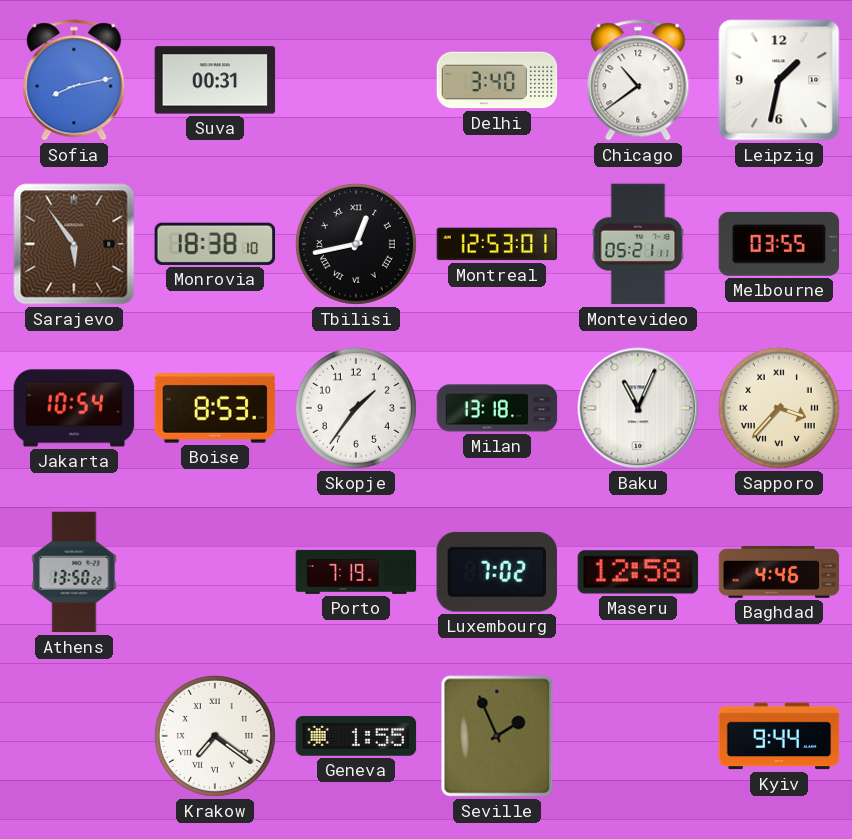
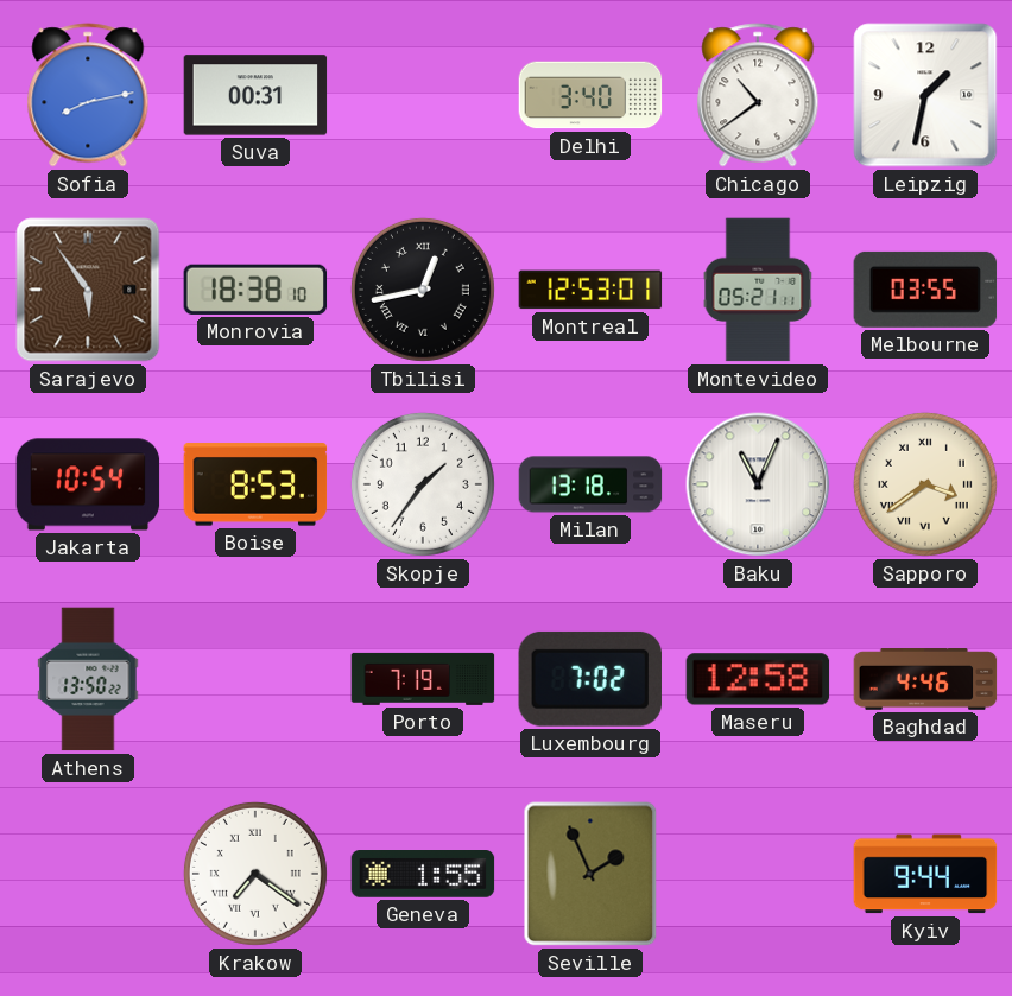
Sapporo: 3:37 -> 3:39
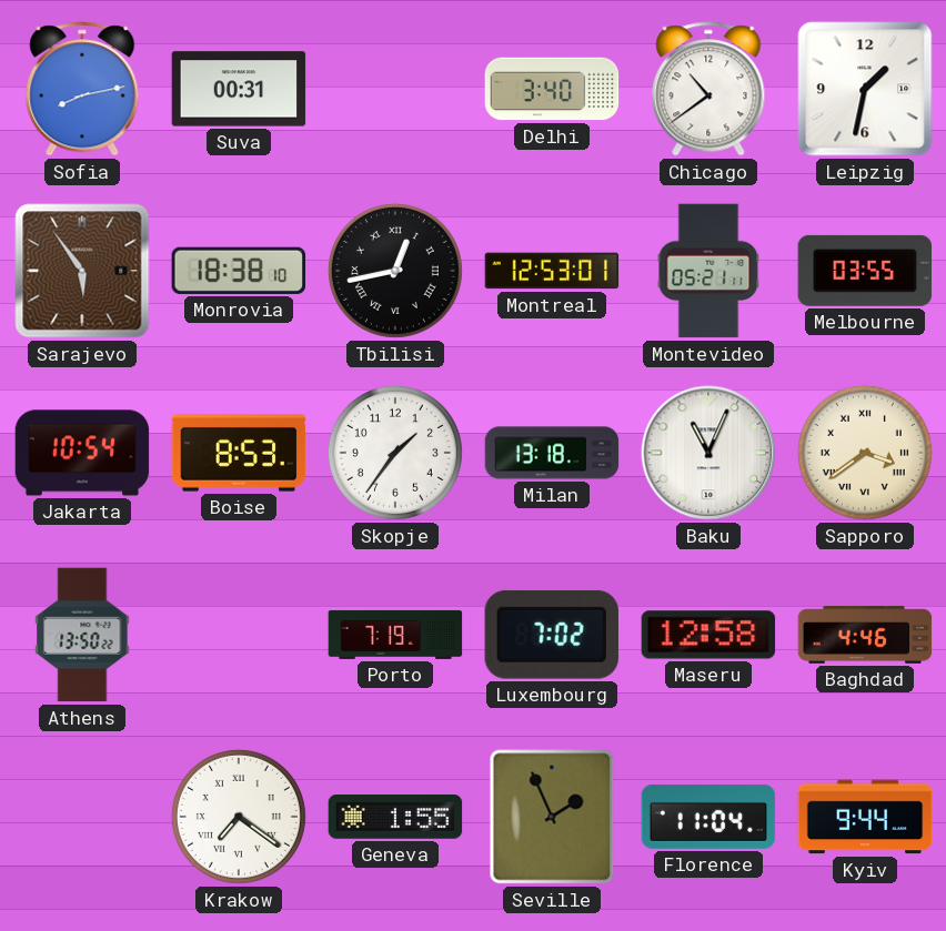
Florence: none -> 11:04
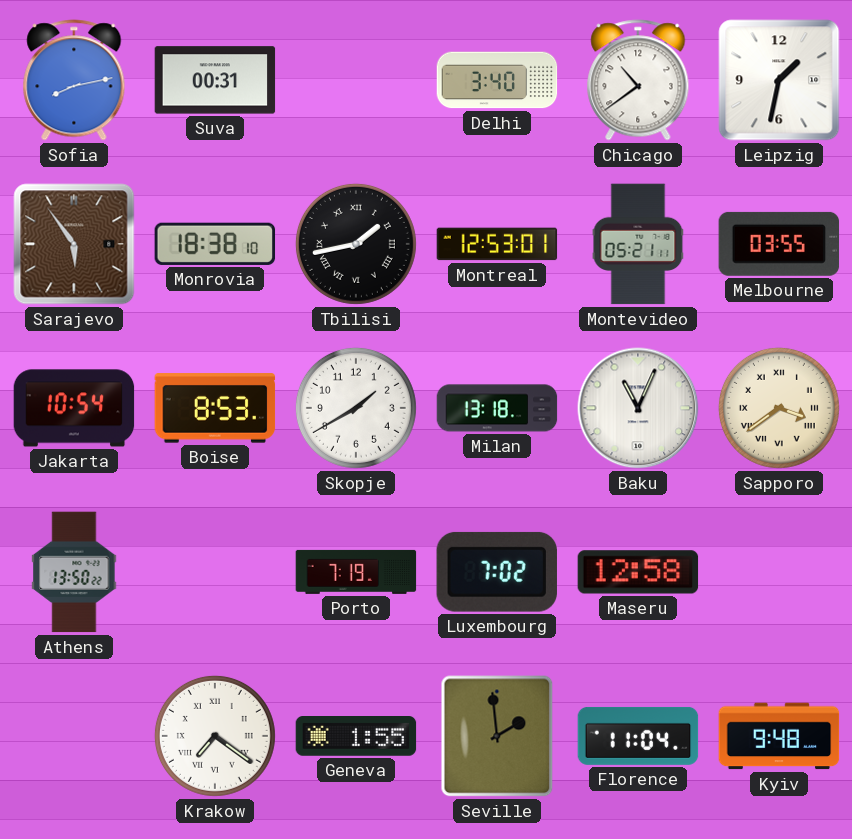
Tbilisi: 12:43 -> 1:43
Skopje: 1:36 -> 1:40
Baghdad: 4:46 -> none
Seville: 1:56 -> 1:59
Kyiv: 9:44 -> 9:48
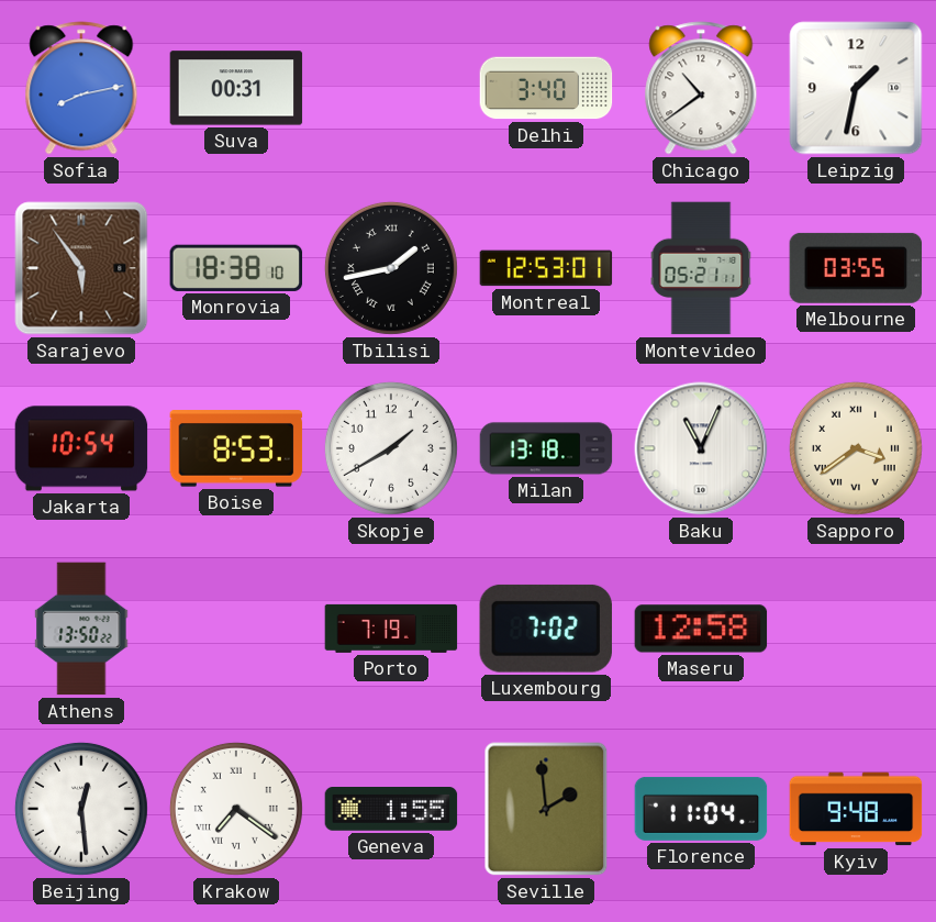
Beijing: none -> 12:29
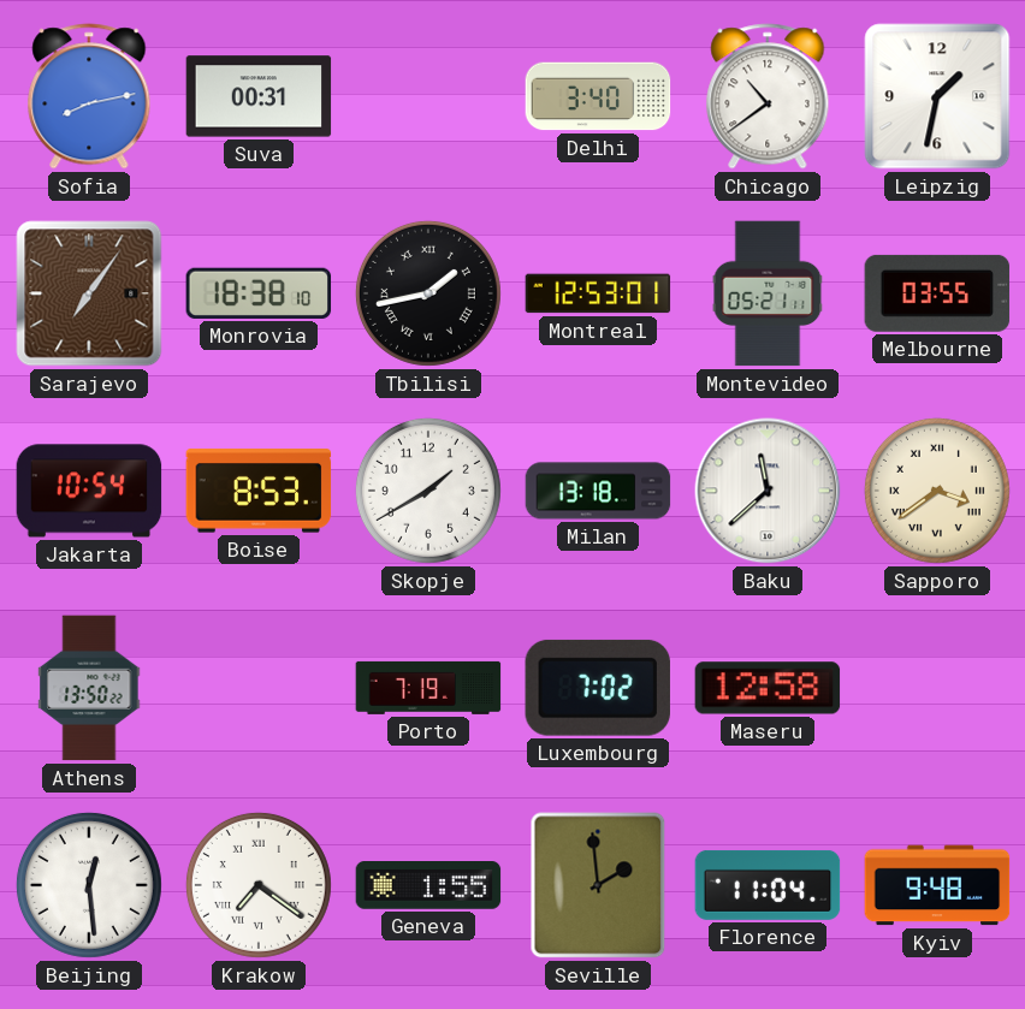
Sarajevo: 5:54 -> 7:06
Baku: 11:04 -> 11:38
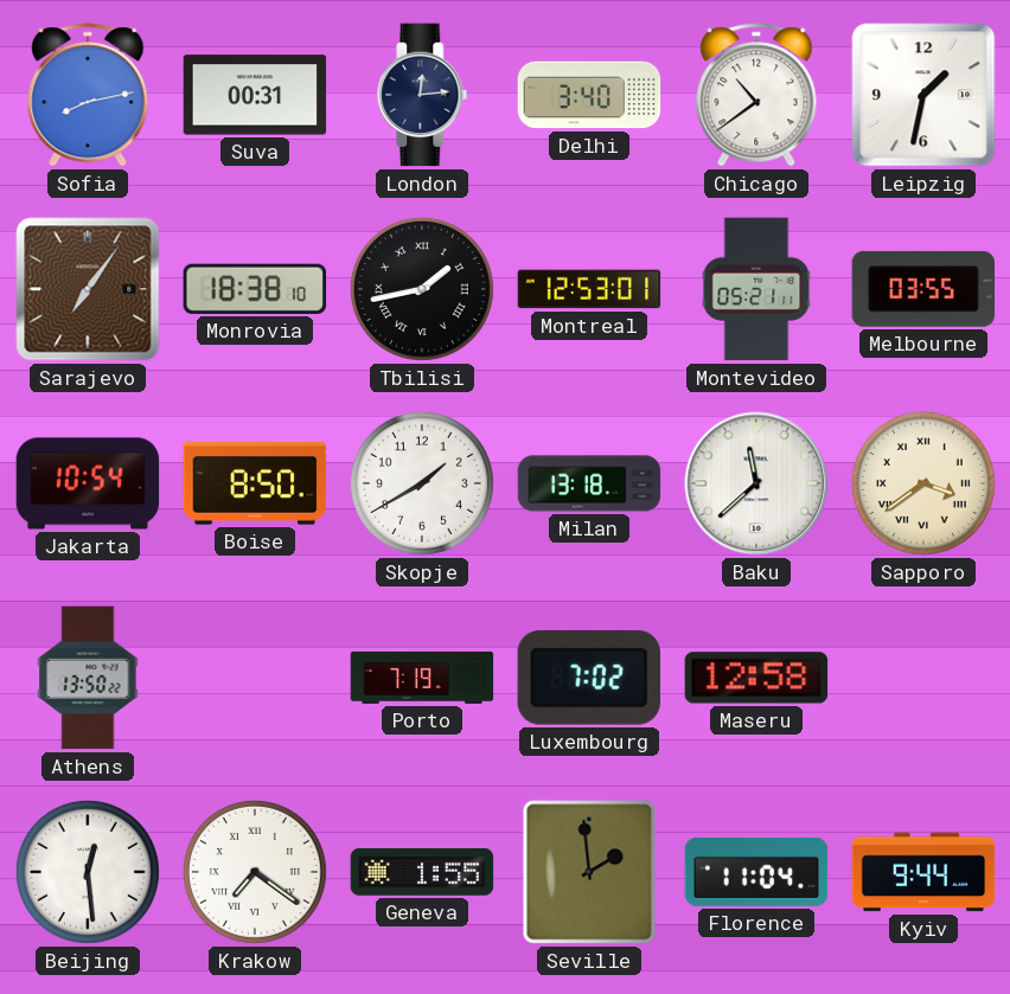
London: none -> 12:14
Boise: 8:53 -> 8:50
Kyiv: 9:48 -> 9:44
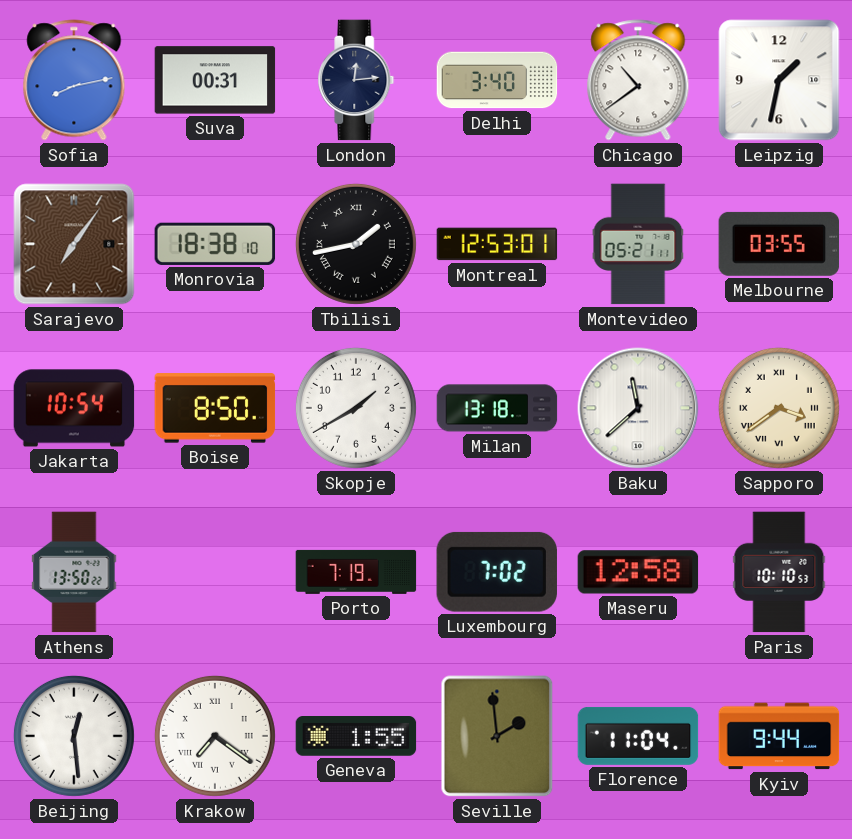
Paris: none -> 10:10
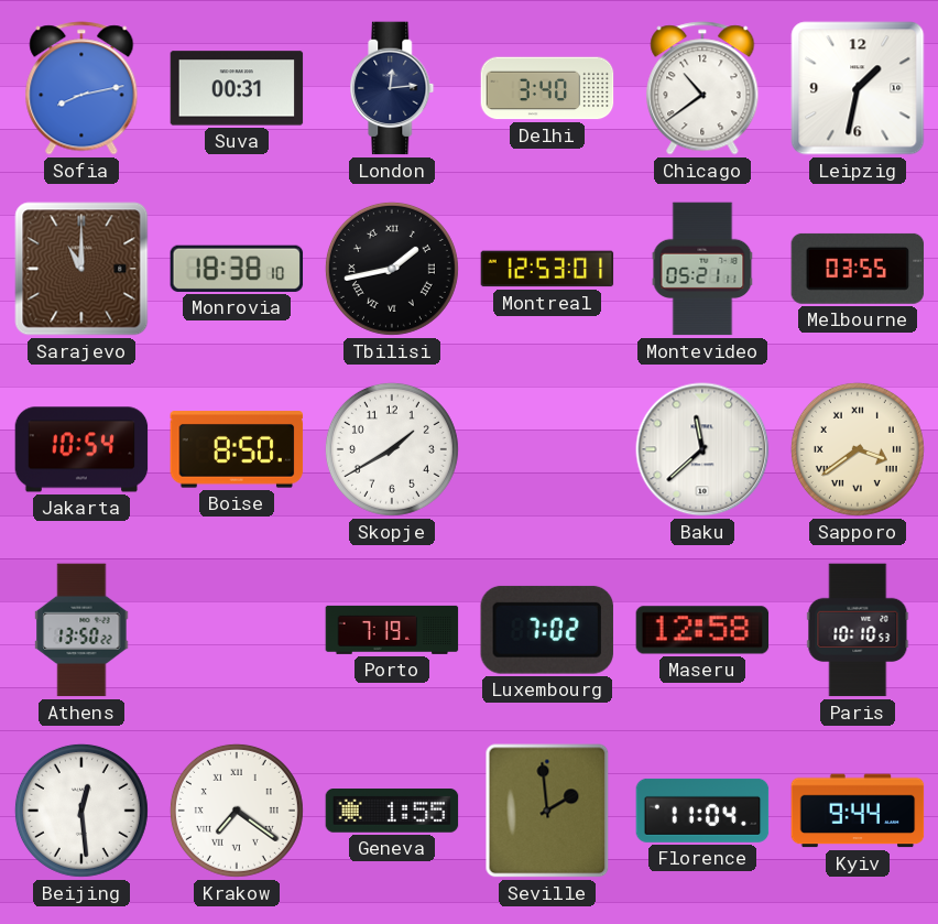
Sarajevo: 7:06 -> 11:00
Milan: 13:18 -> none
